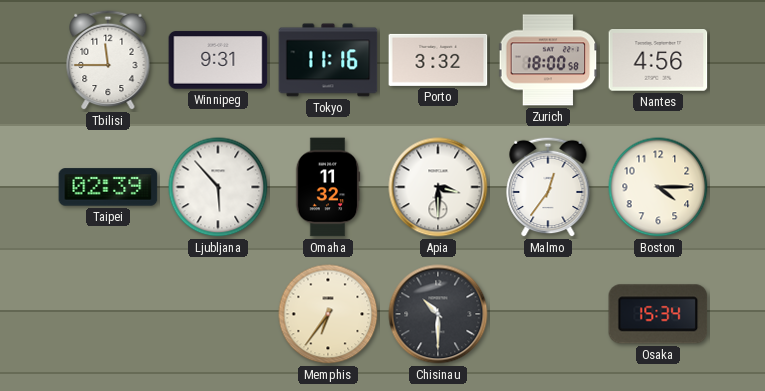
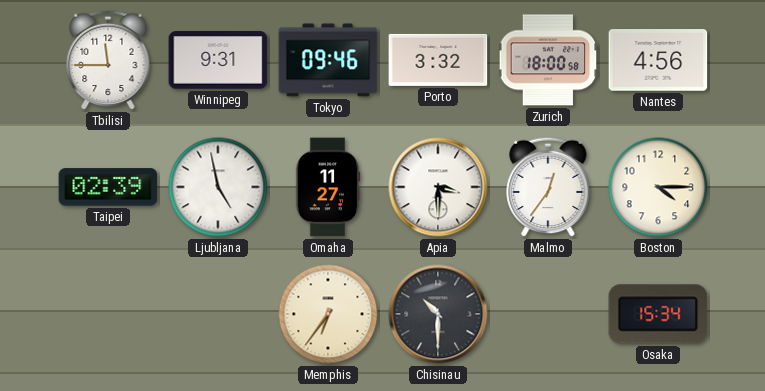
Tokyo: 11:16 -> 09:46
Ljubljana: 5:53 -> 4:58
Omaha: 11:32 -> 11:27
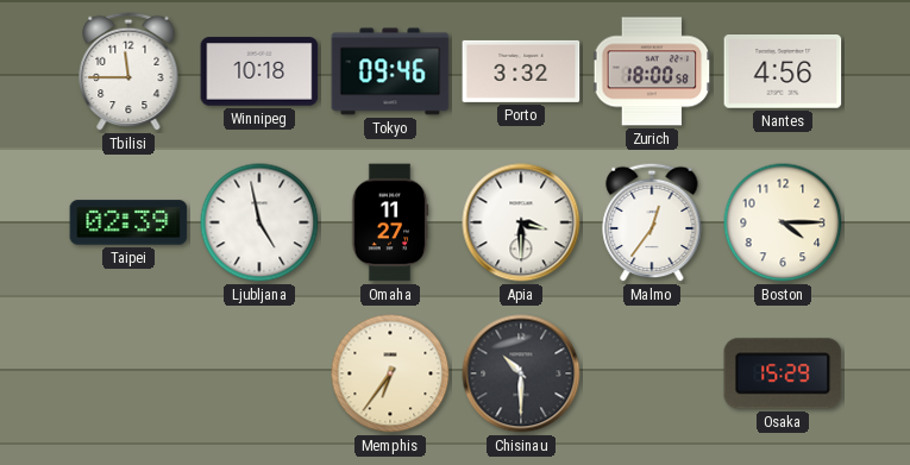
Winnipeg: 9:31 -> 10:18
Osaka: 15:34 -> 15:29
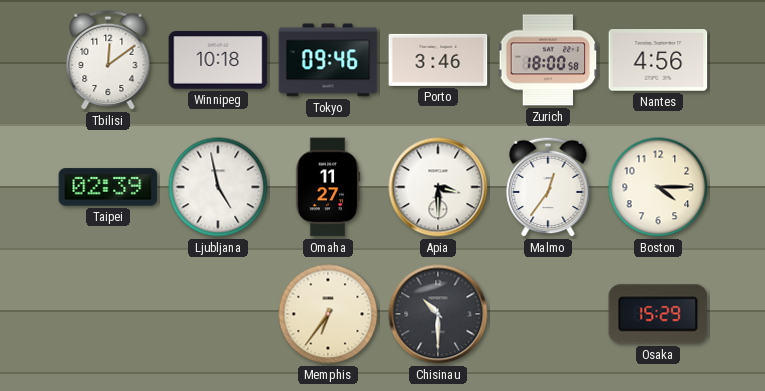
Tbilisi: 11:45 -> 12:09
Porto: 3:32 -> 3:46
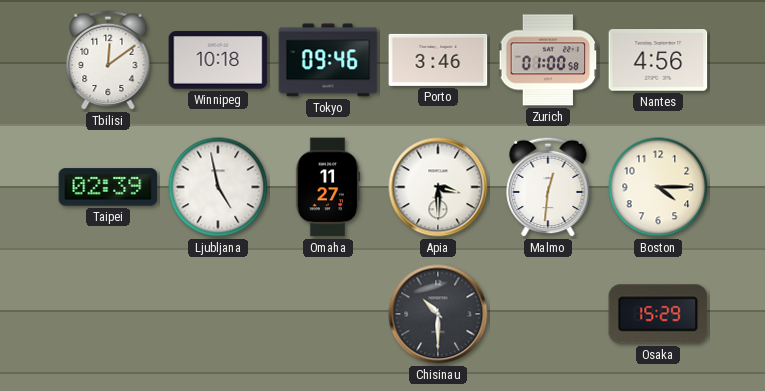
Zurich: 18:00 -> 01:00
Malmo: 12:36 -> 12:31
Memphis: 6:36 -> none
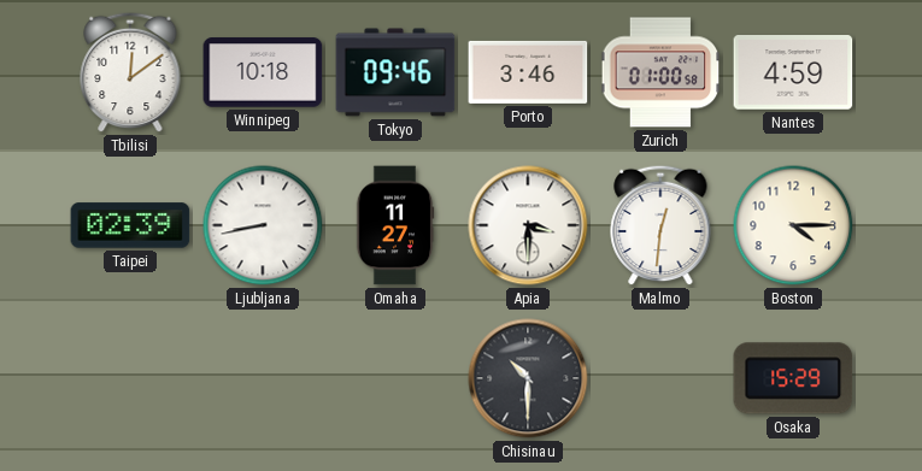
Nantes: 4:56 -> 4:59
Ljubljana: 4:58 -> 8:43
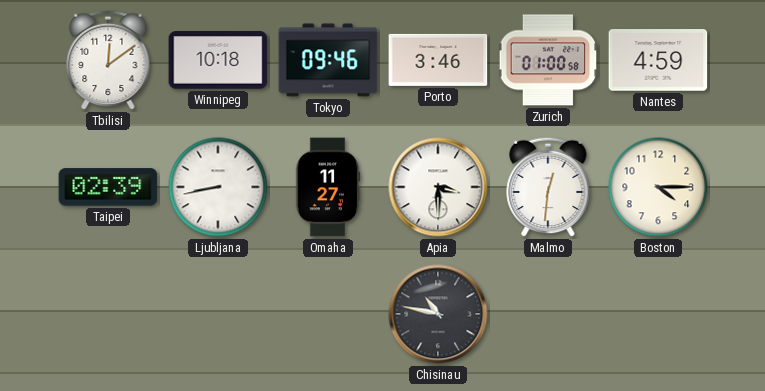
Chisinau: 10:30 -> 10:47
Osaka: 15:29 -> none
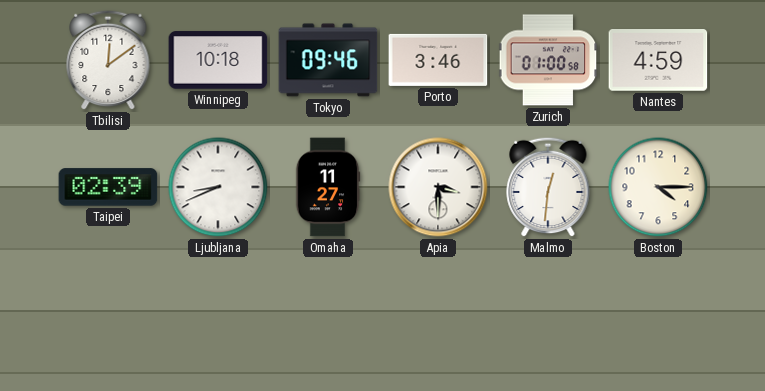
Ljubljana: 8:43 -> 8:41
Chisinau: 10:47 -> none
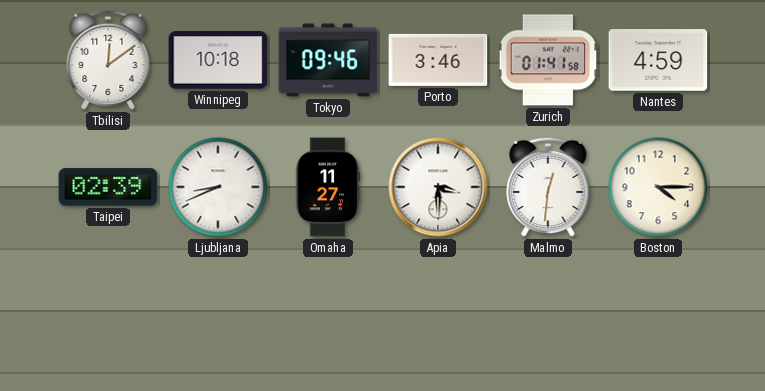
Zurich: 01:00 -> 01:41
